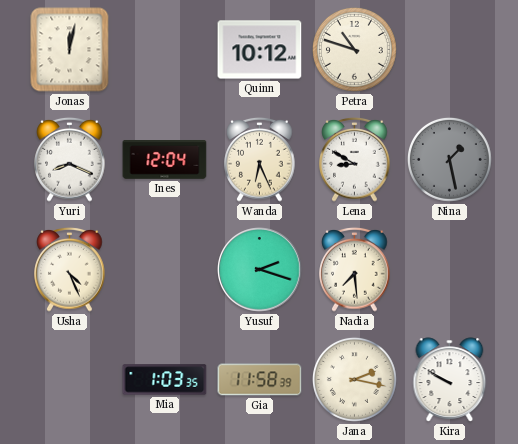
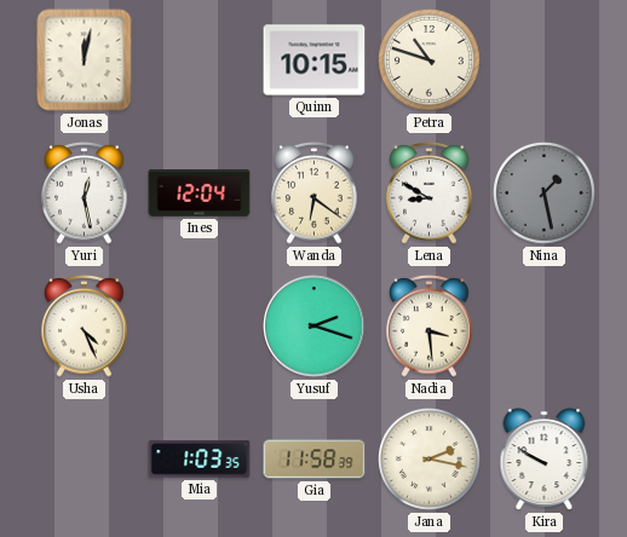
Quinn: 10:12 -> 10:15
Yuri: 8:19 -> 12:28
Wanda: 6:26 -> 6:21
Nadia: 7:29 -> 3:29
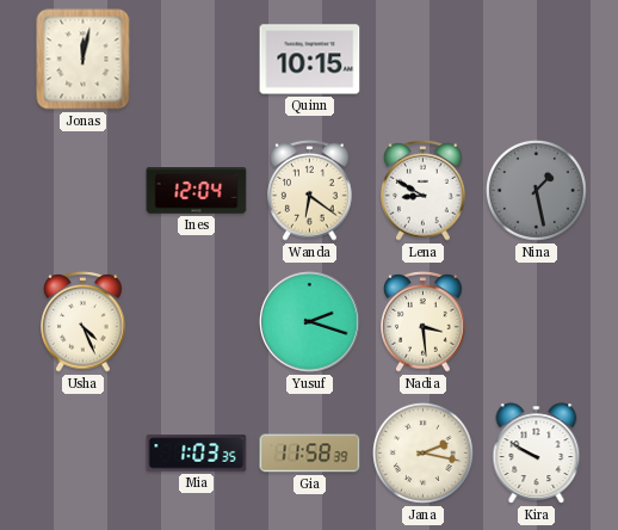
Petra: 10:48 -> none
Yuri: 12:28 -> none
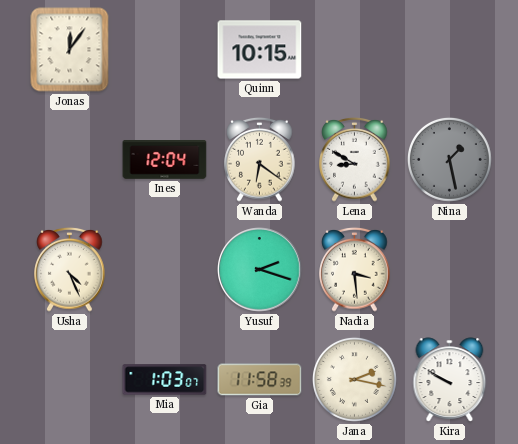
Jonas: 12:02 -> 12:06
Mia: 1:03:35 -> 1:03:07
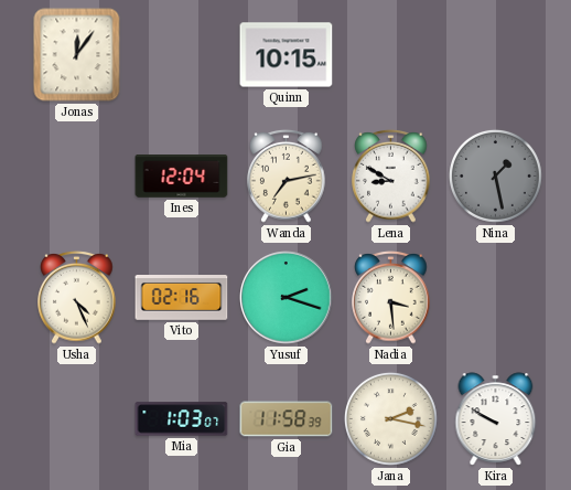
Wanda: 6:21 -> 7:13
Vito: none -> 02:16
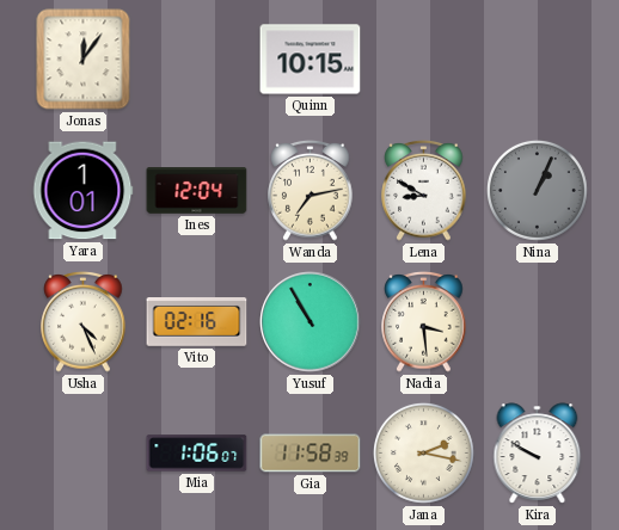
Yara: none -> 1:01
Nina: 1:28 -> 1:04
Yusuf: 2:18 -> 10:55
Mia: 1:03 -> 1:06
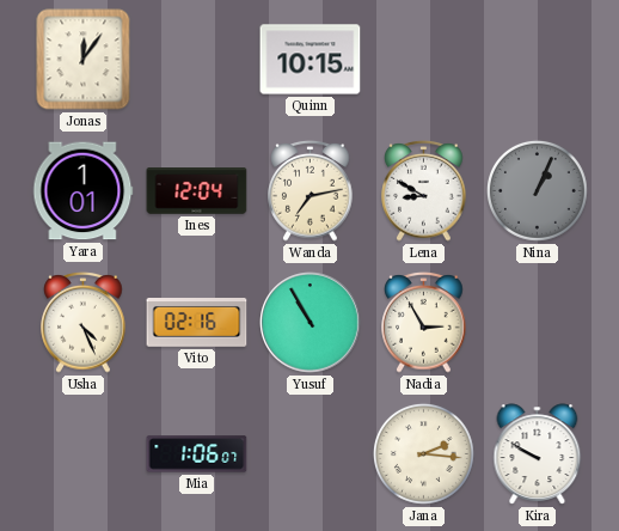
Nadia: 3:29 -> 2:55
Gia: 11:58 -> none
Jana: 2:17 -> 2:16
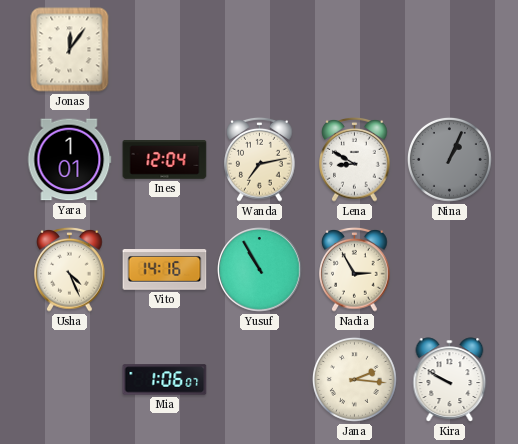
Quinn: 10:15 -> none
Vito: 02:16 -> 14:16
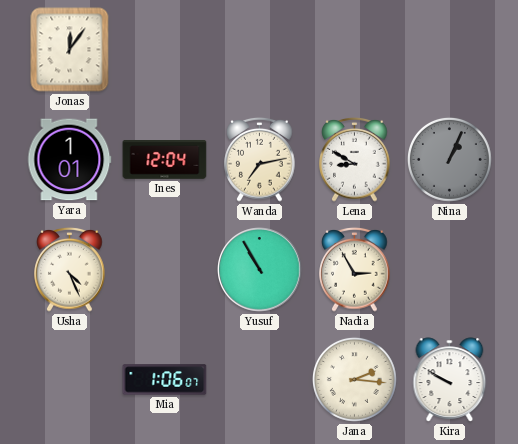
Vito: 14:16 -> none
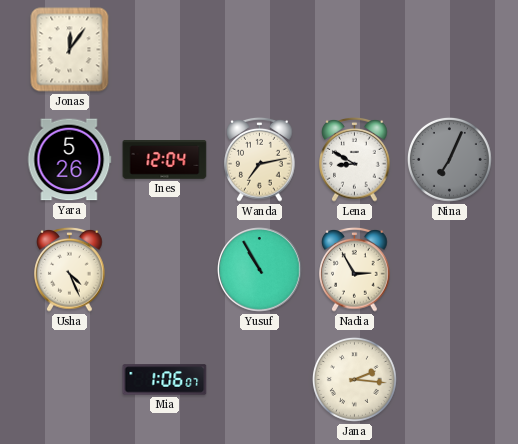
Yara: 1:01 -> 5:26
Nina: 1:04 -> 7:04
Kira: 9:50 -> none
